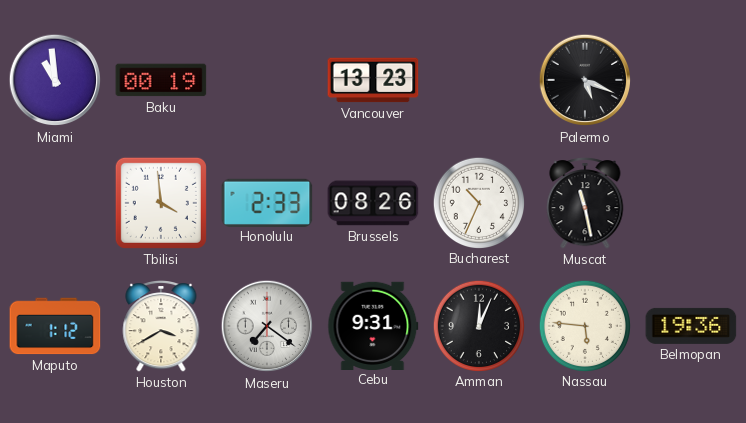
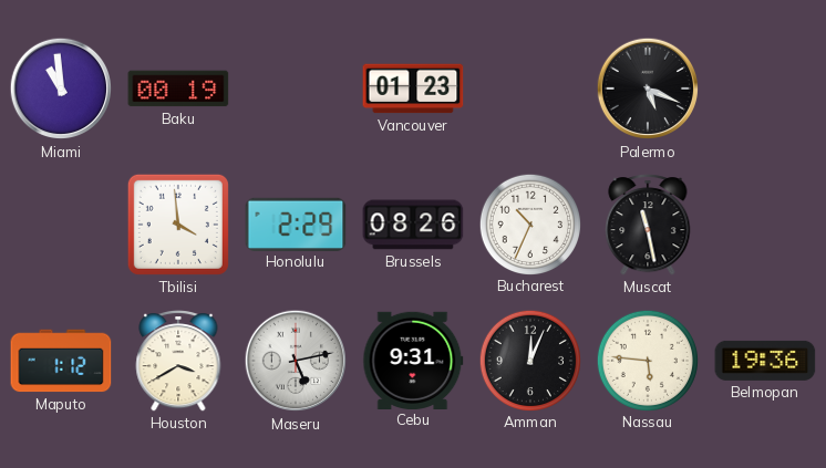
Vancouver: 13:23 -> 01:23
Honolulu: 2:33 -> 2:29
Maseru: 7:21 -> 5:13
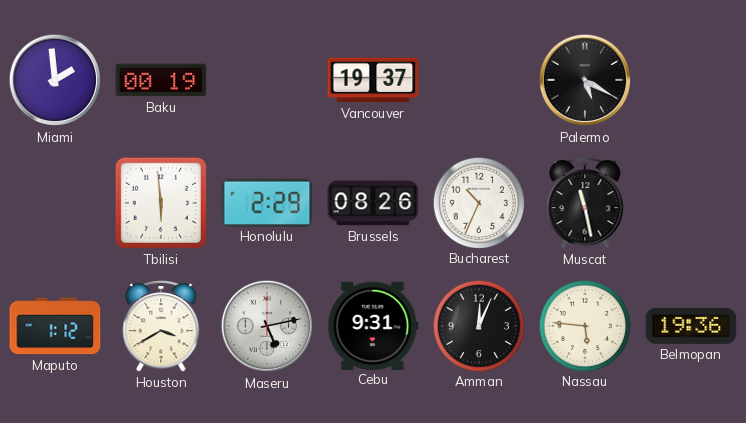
Miami: 10:59 -> 1:59
Vancouver: 01:23 -> 19:37
Palermo: 5:19 -> 5:20
Tbilisi: 3:59 -> 5:59
